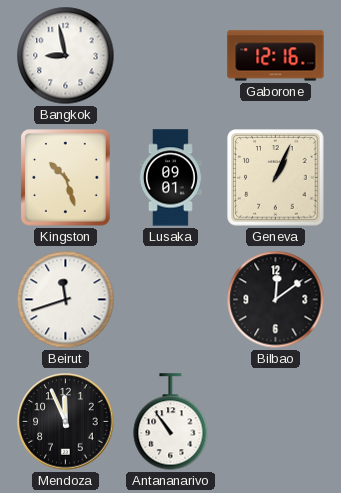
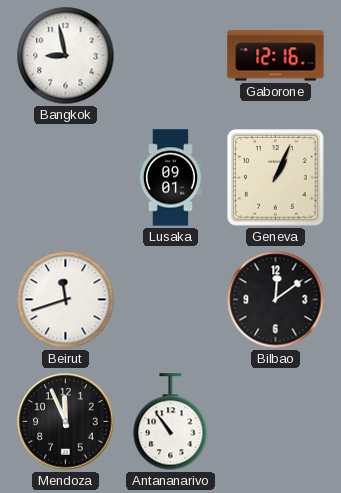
Kingston: 10:27 -> none
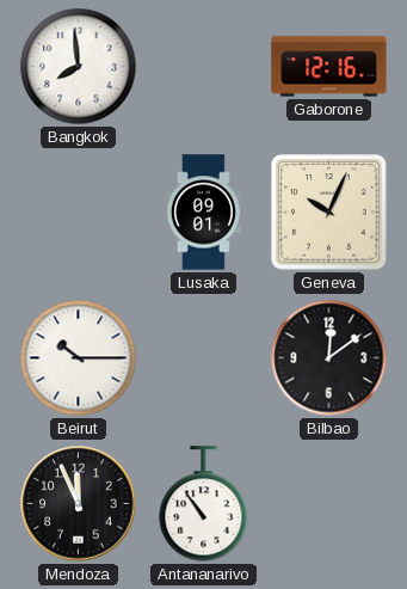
Bangkok: 8:58 -> 7:59
Geneva: 1:04 -> 10:04
Beirut: 11:42 -> 10:15
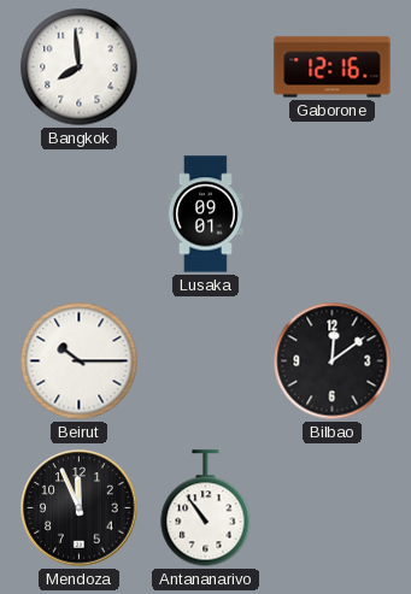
Geneva: 10:04 -> none
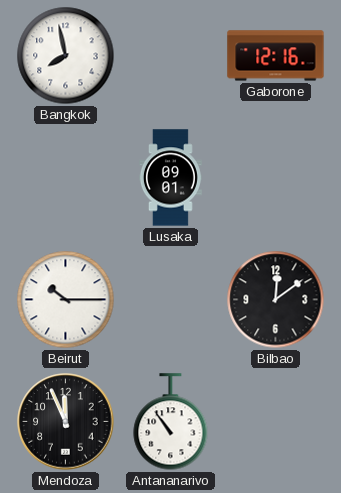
Bangkok: 7:59 -> 7:58
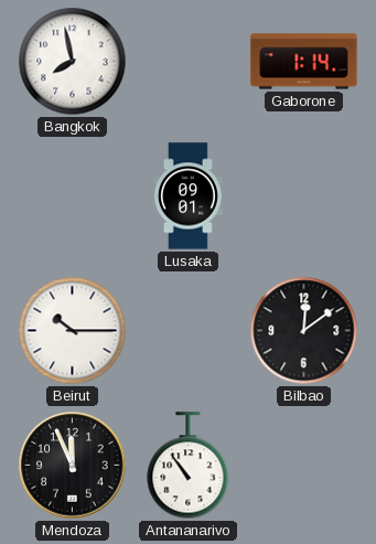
Gaborone: 12:16 -> 1:14
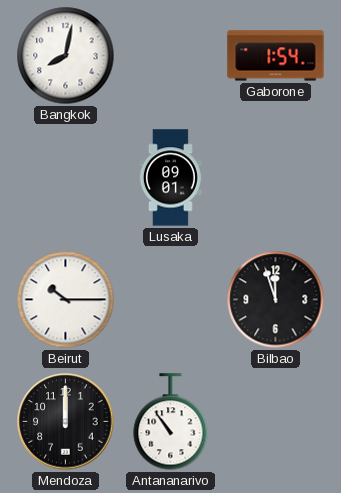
Bangkok: 7:58 -> 8:02
Gaborone: 1:14 -> 1:54
Bilbao: 12:09 -> 11:57
Mendoza: 11:56 -> 12:00
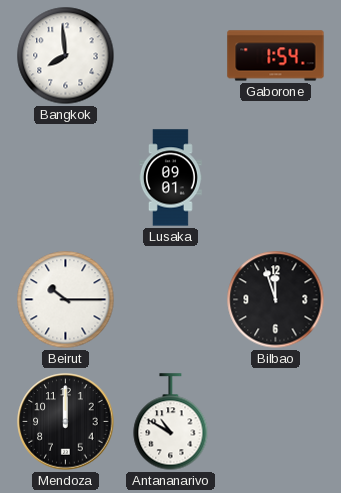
Bangkok: 8:02 -> 7:59
Antananarivo: 10:54 -> 10:50
